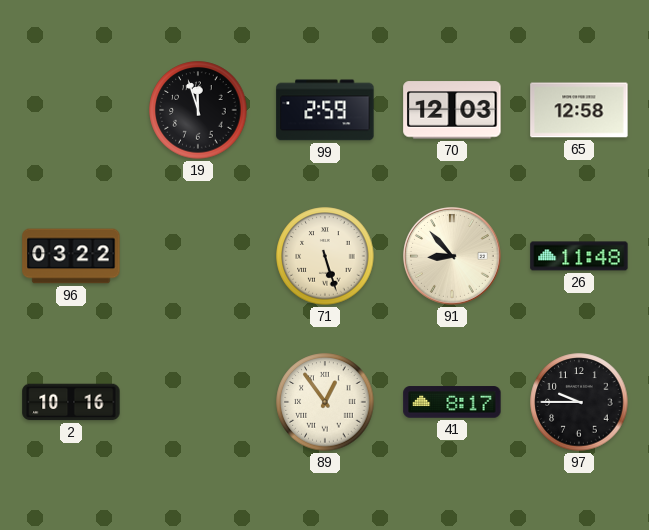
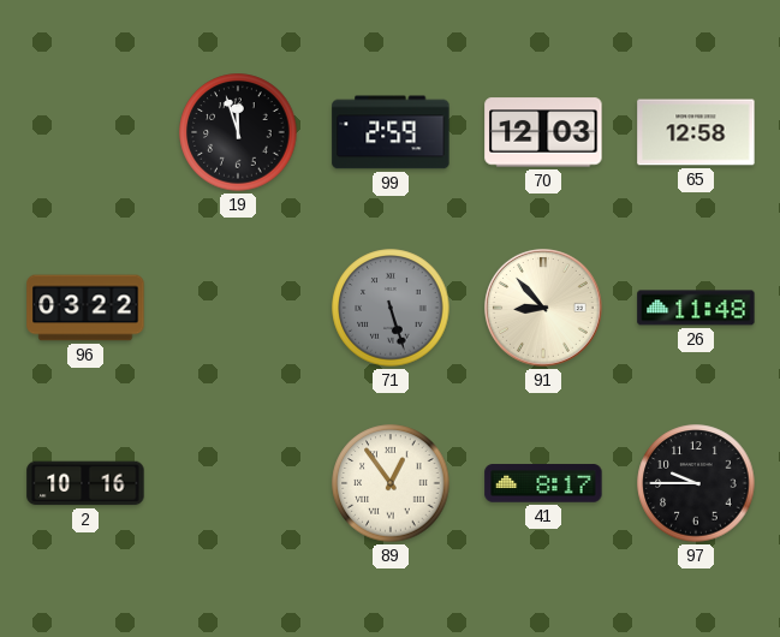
71 dial: cream -> grey
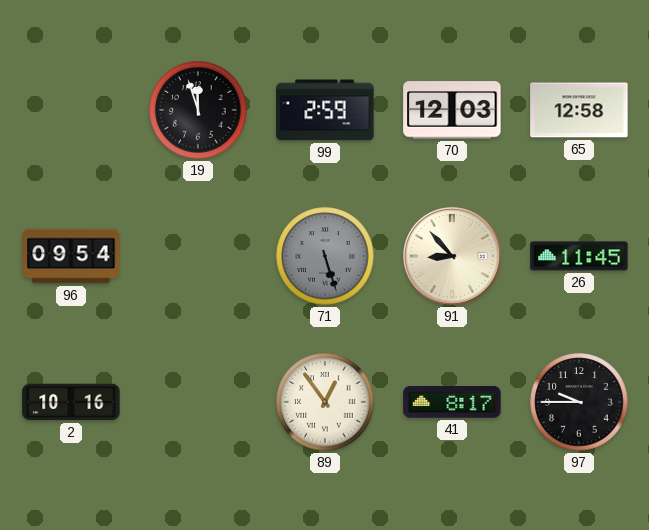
96: 03:22 -> 09:54
26: 11:48 -> 11:45
